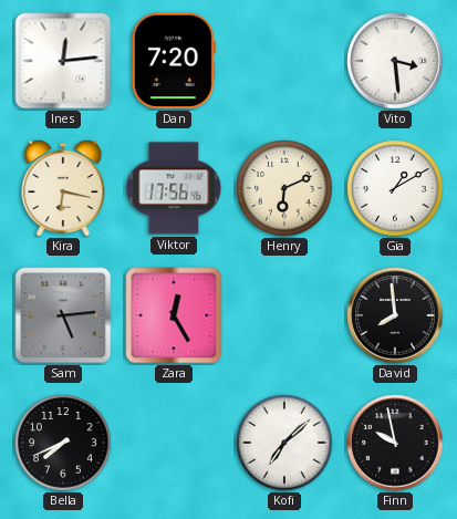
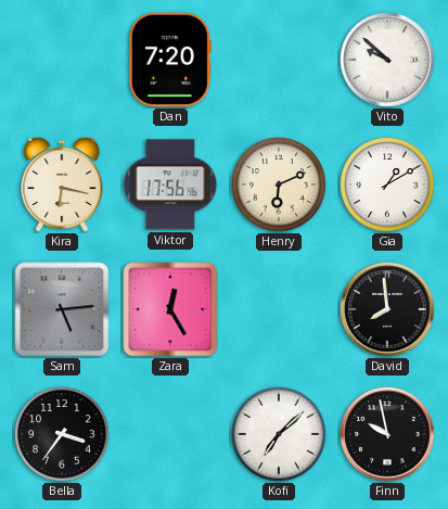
Ines: 12:14 -> none
Vito: 3:29 -> 9:52
Bella: 7:41 -> 3:36
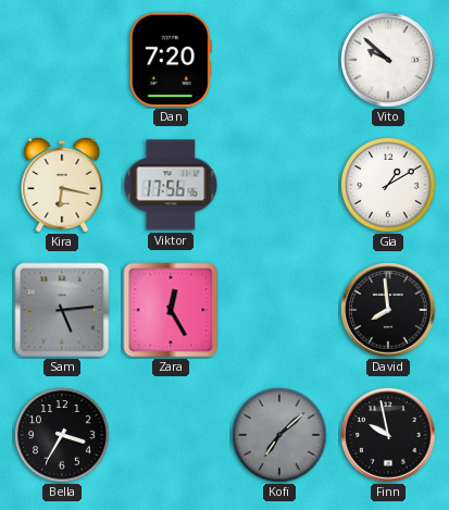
Henry: 6:11 -> none
Bella: 3:36 -> 3:35
Kofi dial: white -> grey
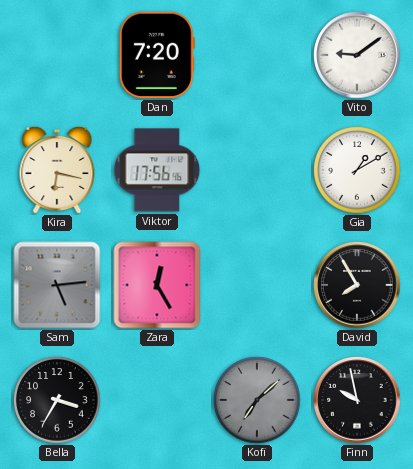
Vito: 9:52 -> 9:09
David: 7:59 -> 7:55
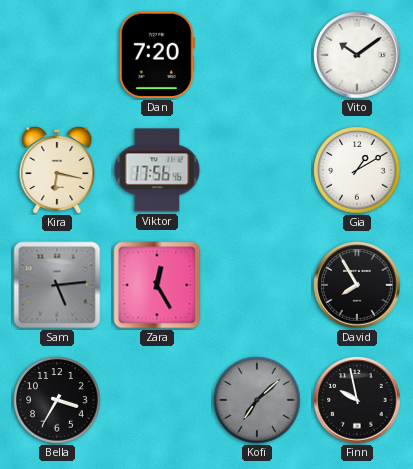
Vito: 9:09 -> 10:09
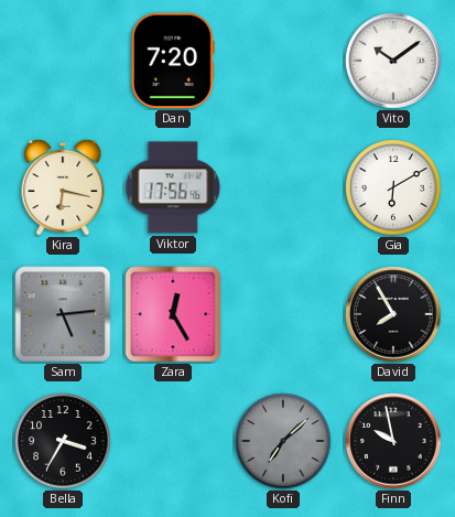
Gia: 1:10 -> 6:10
